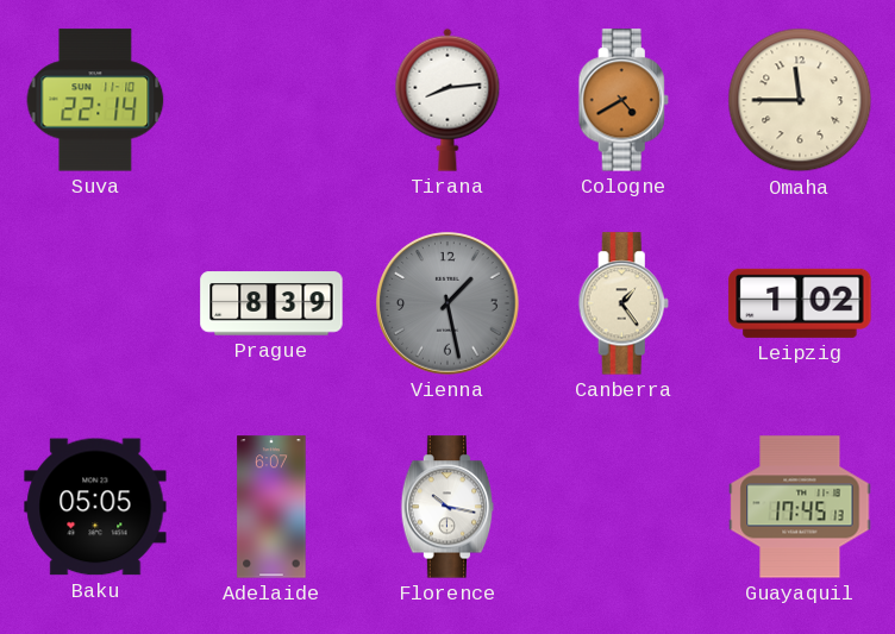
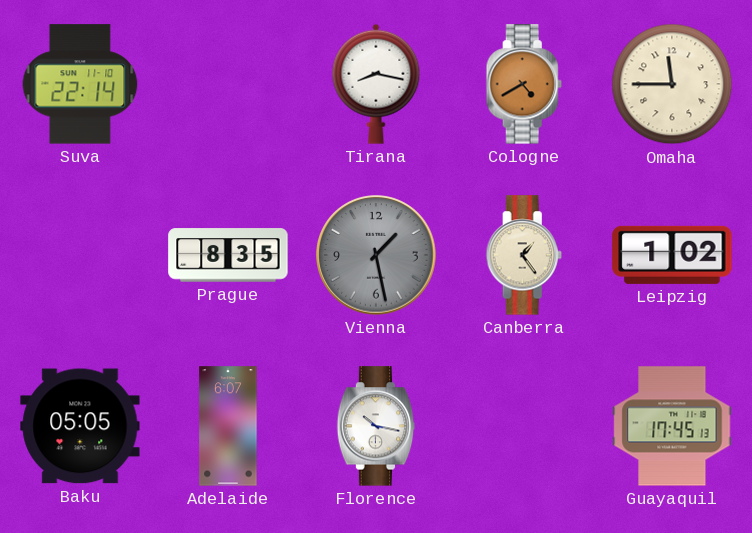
Tirana: 8:14 -> 8:17
Prague: 8:39 -> 8:35
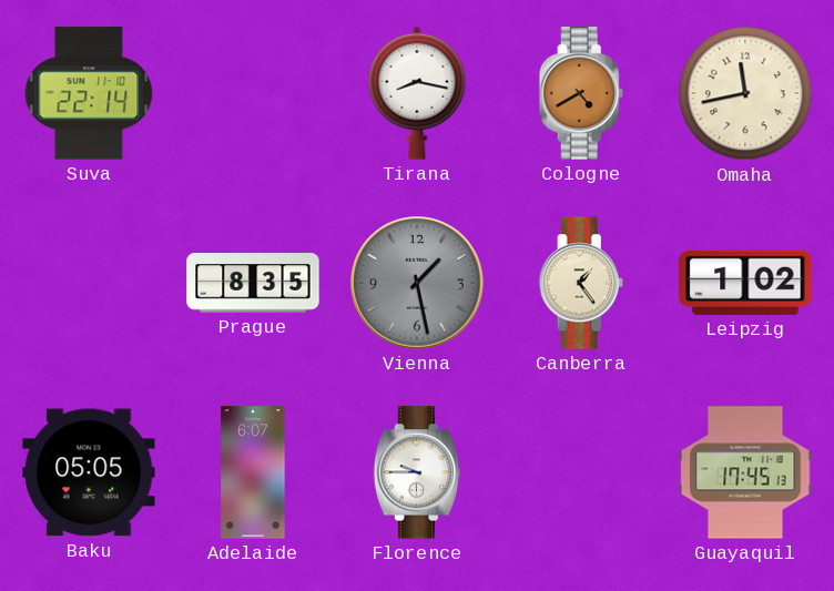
Omaha: 11:45 -> 11:43
Florence: 10:17 -> 9:45
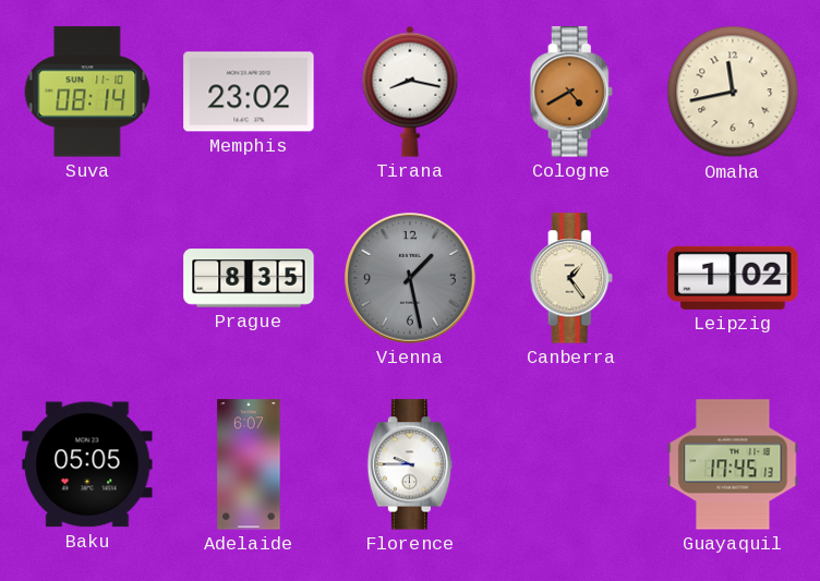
Suva: 22:14 -> 08:14
Memphis: none -> 23:02
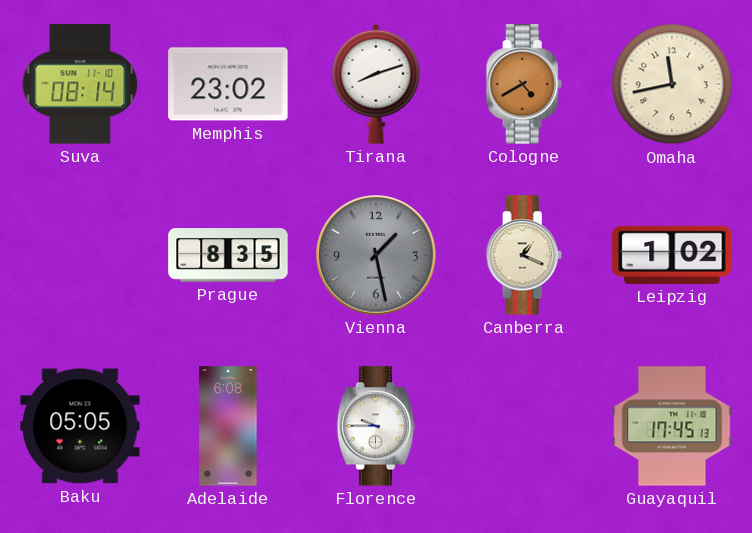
Tirana: 8:17 -> 8:12
Canberra: 1:24 -> 1:19
Adelaide: 6:07 -> 6:08
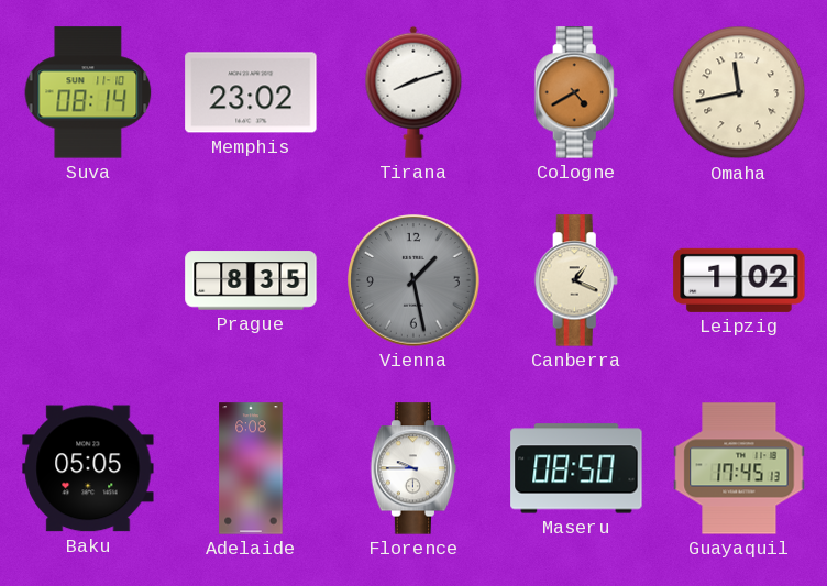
Maseru: none -> 08:50
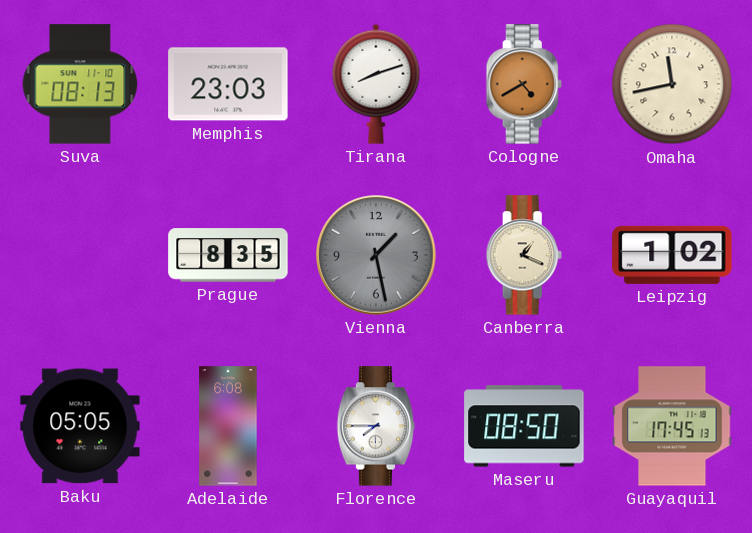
Suva: 08:14 -> 08:13
Memphis: 23:02 -> 23:03
Florence: 9:45 -> 7:45
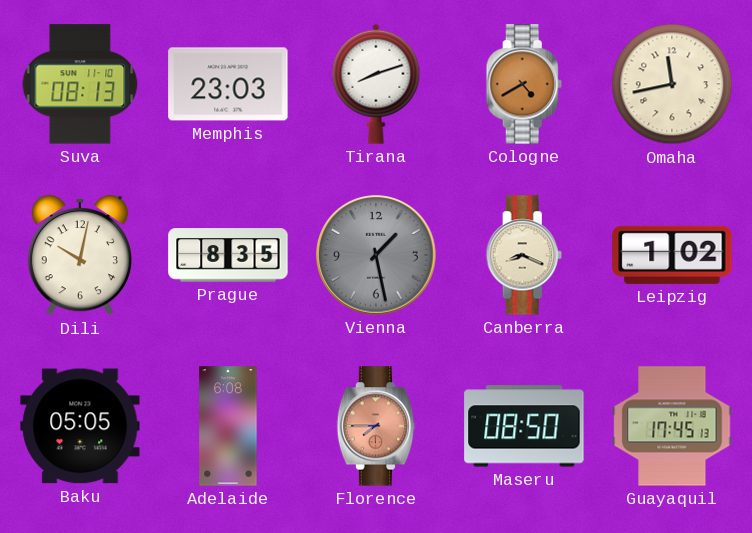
Dili: none -> 10:02
Canberra: 1:19 -> 8:19
Florence dial: white -> salmon
